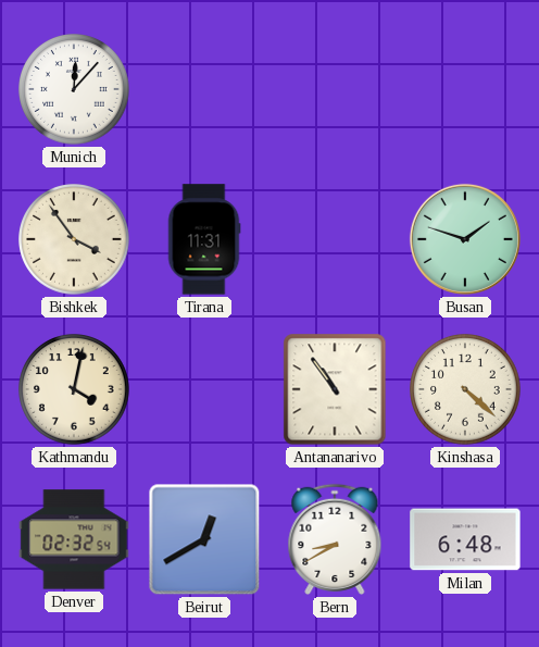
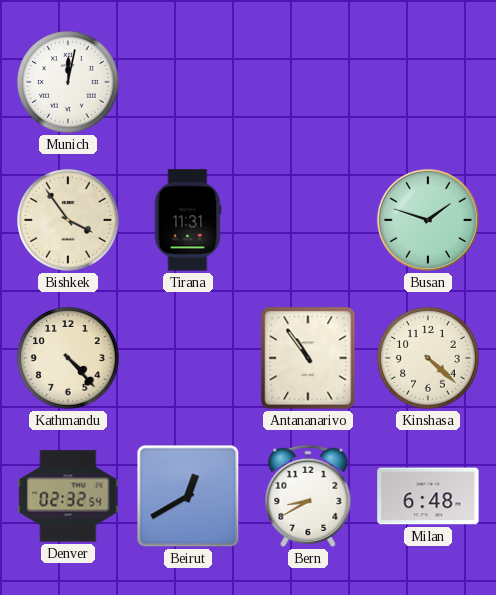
Munich: 12:07 -> 12:02
Kathmandu: 4:02 -> 4:23
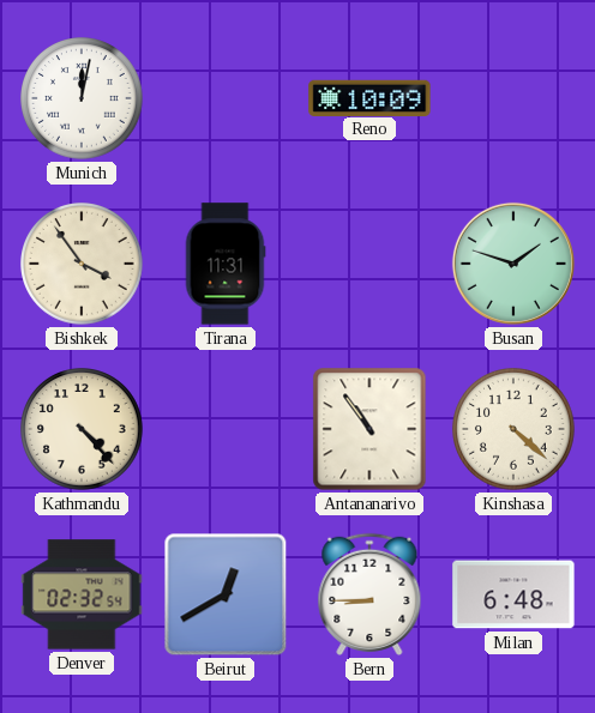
Reno: none -> 10:09
Bern: 8:40 -> 8:45
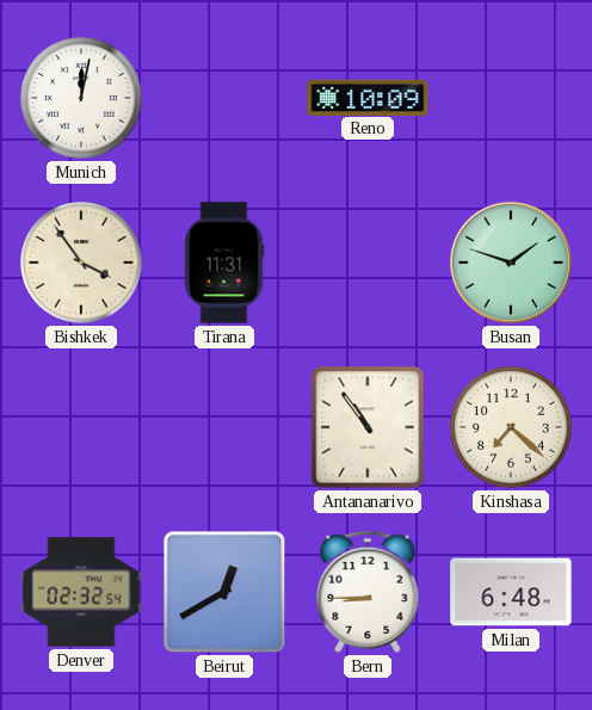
Kathmandu: 4:23 -> none
Kinshasa: 4:22 -> 7:22
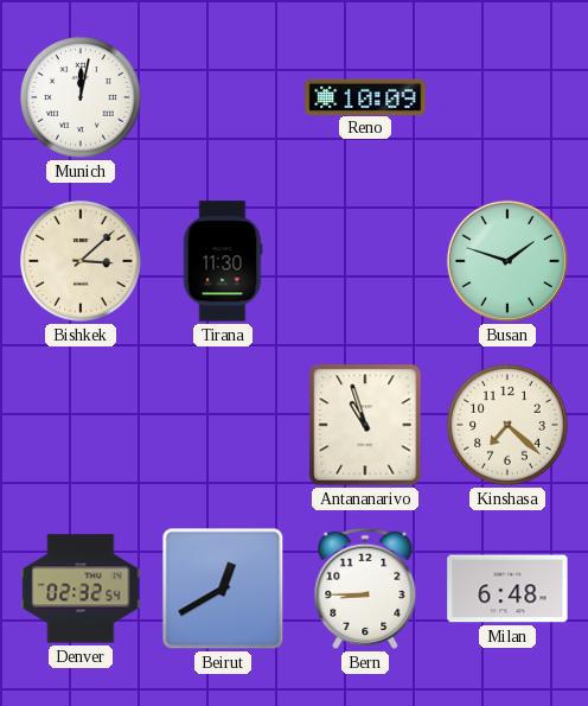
Bishkek: 3:54 -> 3:08
Tirana: 11:31 -> 11:30
Antananarivo: 10:54 -> 10:57
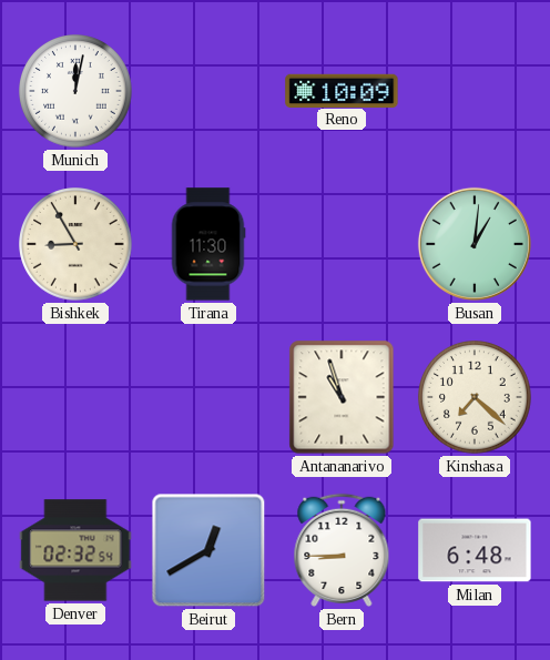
Bishkek: 3:08 -> 8:55
Busan: 1:48 -> 1:01
